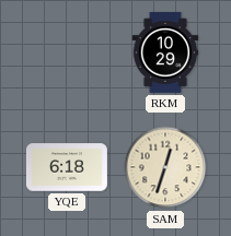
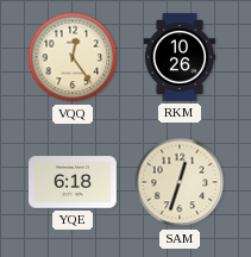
VQQ: none -> 12:24
RKM: 10:29 -> 10:26
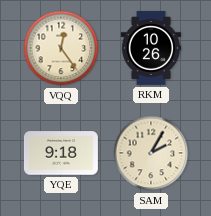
YQE: 6:18 -> 9:18
SAM: 12:33 -> 2:05
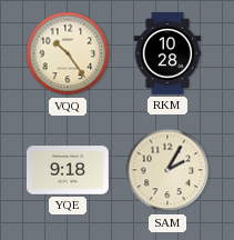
VQQ: 12:24 -> 10:24
RKM: 10:26 -> 10:28
